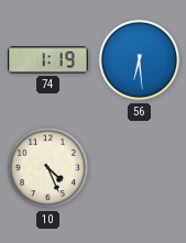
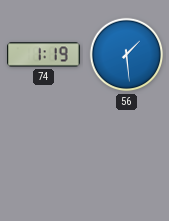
56: 6:29 -> 1:29
10: 4:26 -> none
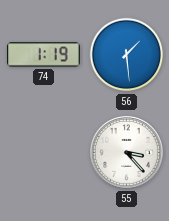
55: none -> 3:23
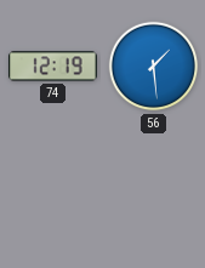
74: 1:19 -> 12:19
55: 3:23 -> none
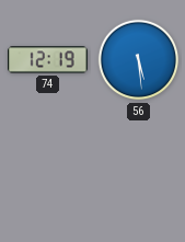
56: 1:29 -> 5:29
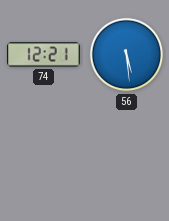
74: 12:19 -> 12:21
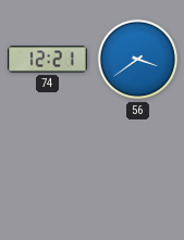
56: 5:29 -> 3:39
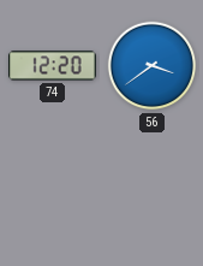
74: 12:21 -> 12:20
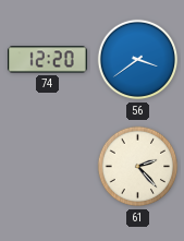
61: none -> 2:23
